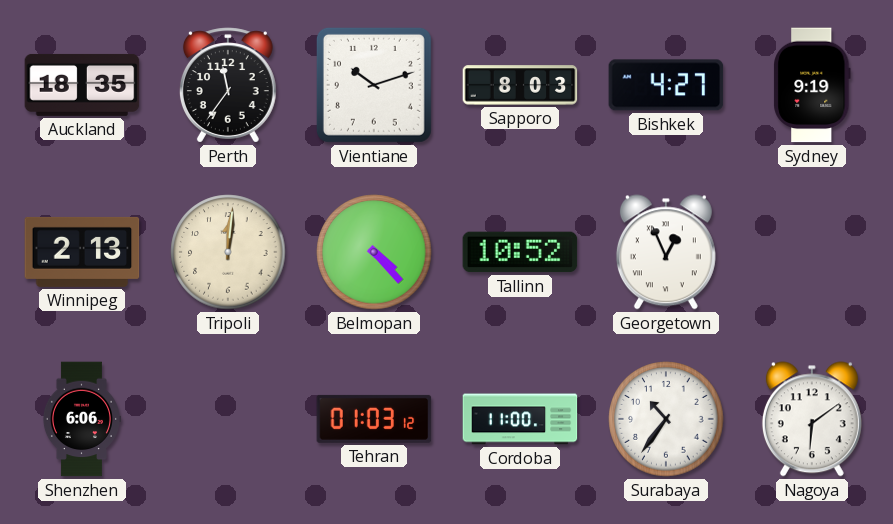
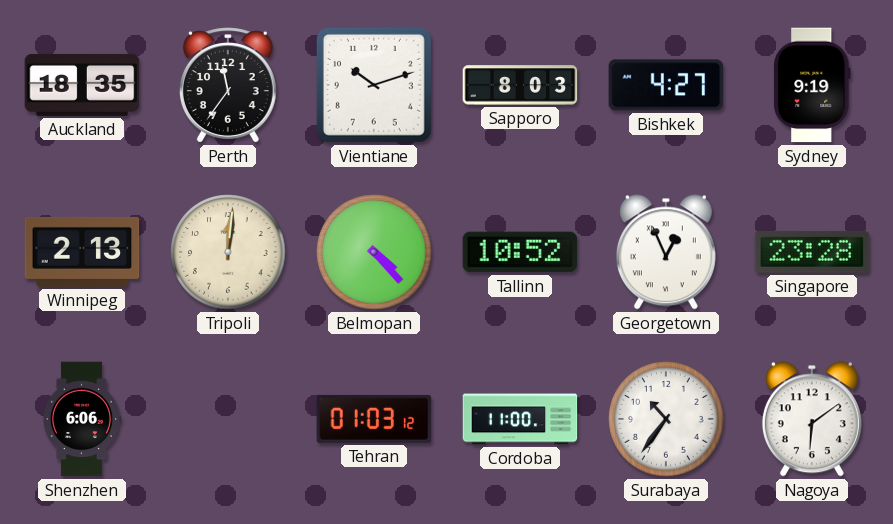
Singapore: none -> 23:28
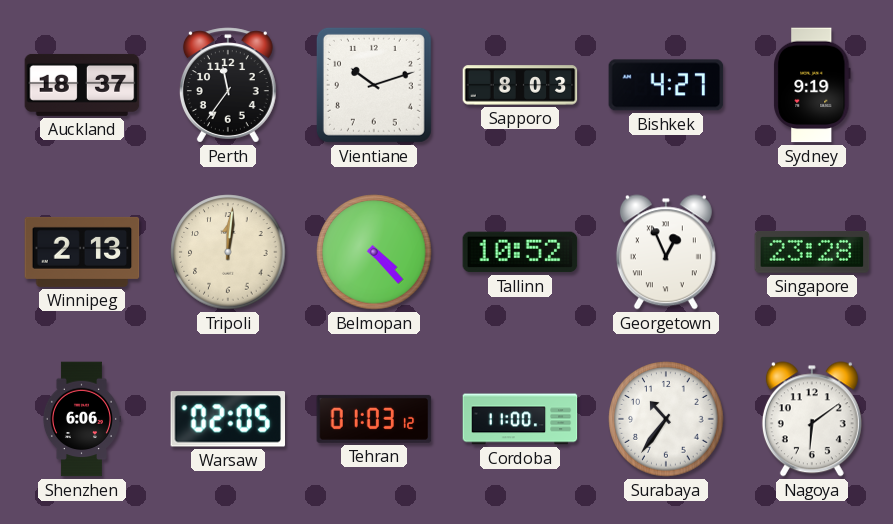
Auckland: 18:35 -> 18:37
Warsaw: none -> 02:05
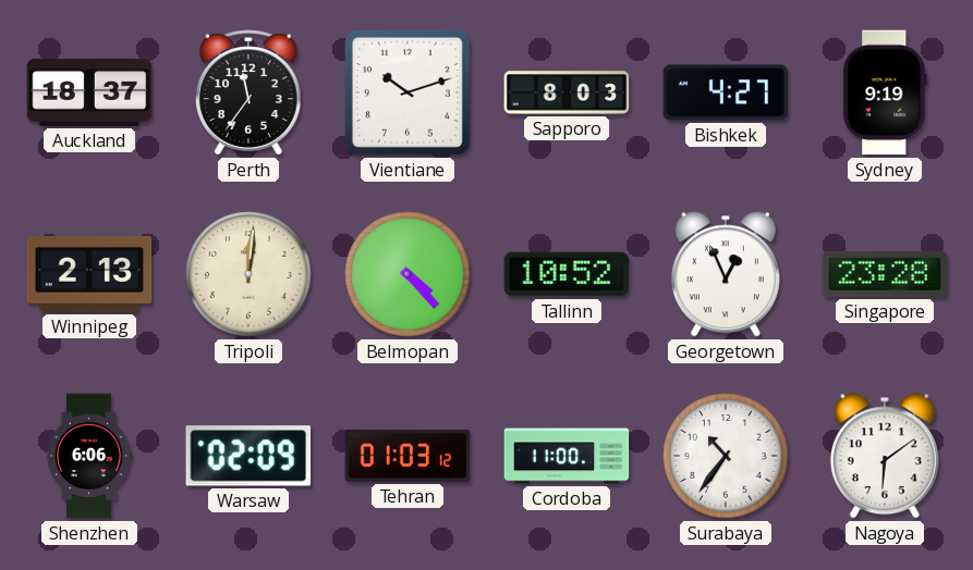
Warsaw: 02:05 -> 02:09
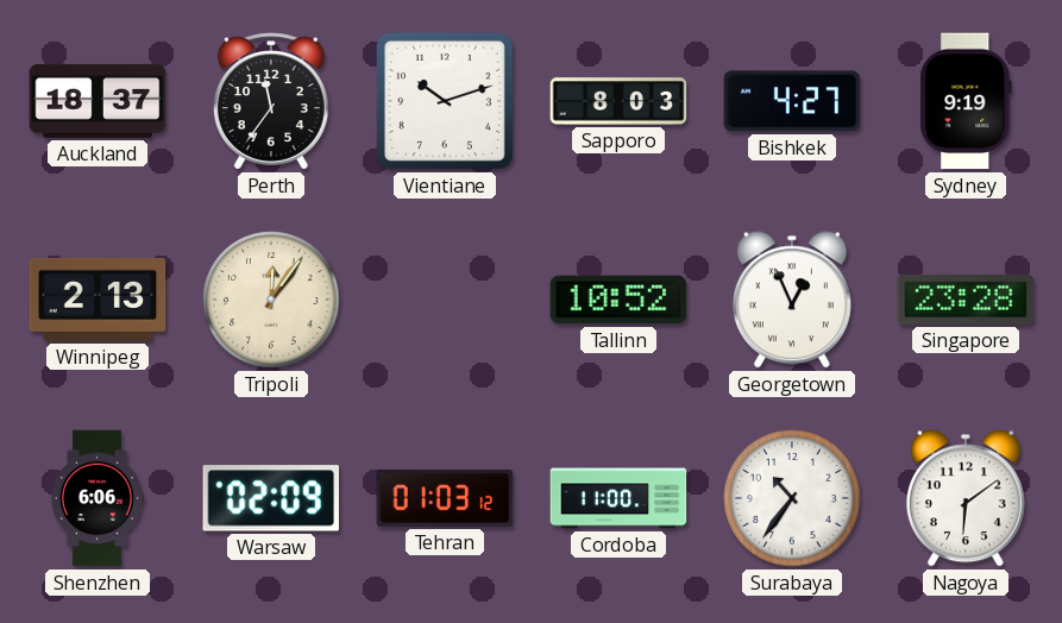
Tripoli: 12:01 -> 12:06
Belmopan: 4:23 -> none
